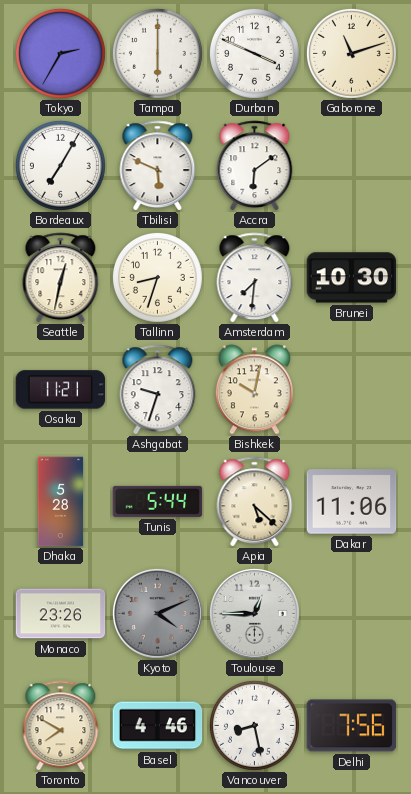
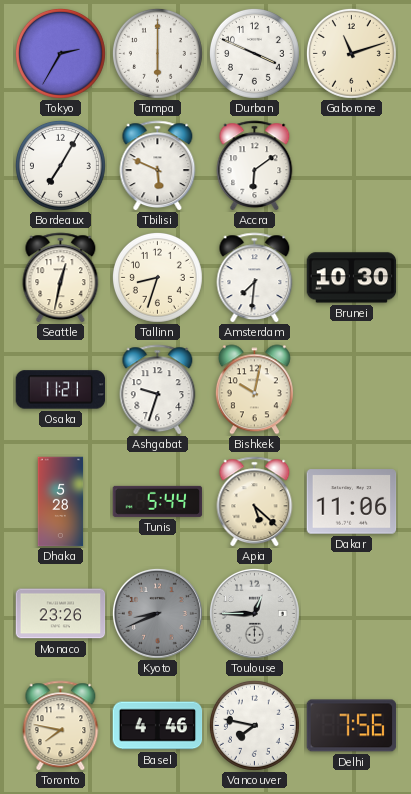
Kyoto: 4:11 -> 8:41
Toronto: 7:50 -> 7:47
Vancouver: 8:28 -> 7:47
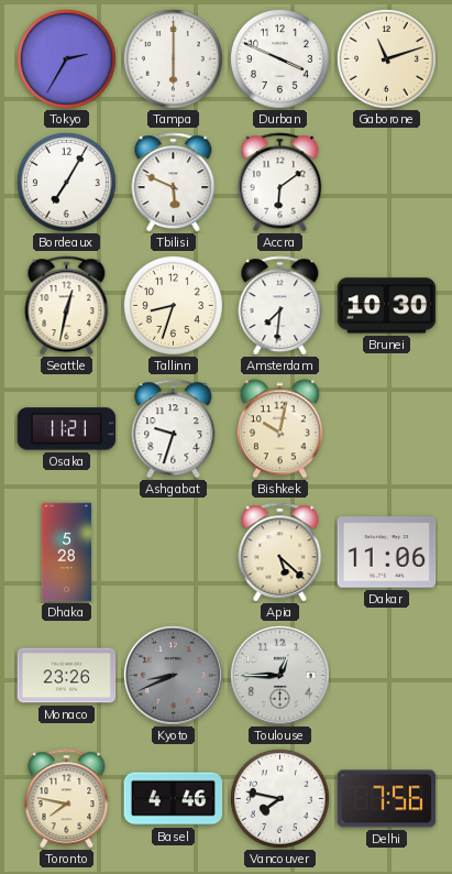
Tunis: 5:44 -> none
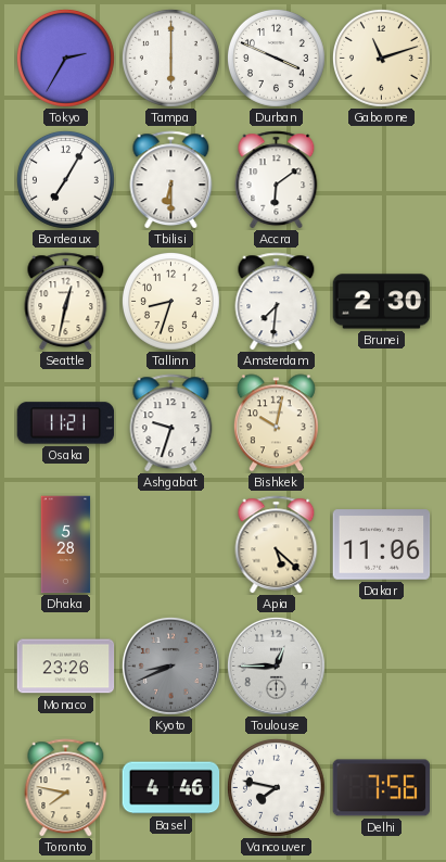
Tbilisi: 5:49 -> 6:30
Brunei: 10:30 -> 2:30
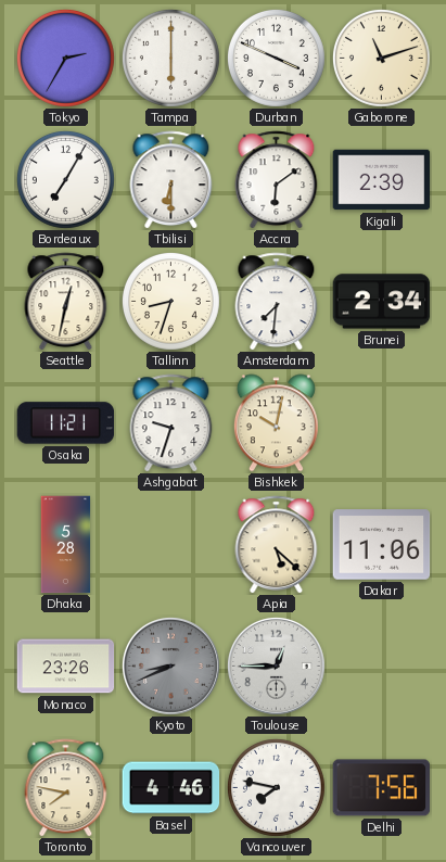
Kigali: none -> 2:39
Brunei: 2:30 -> 2:34
